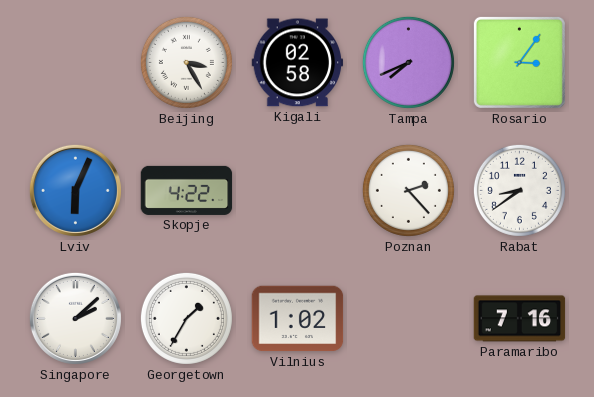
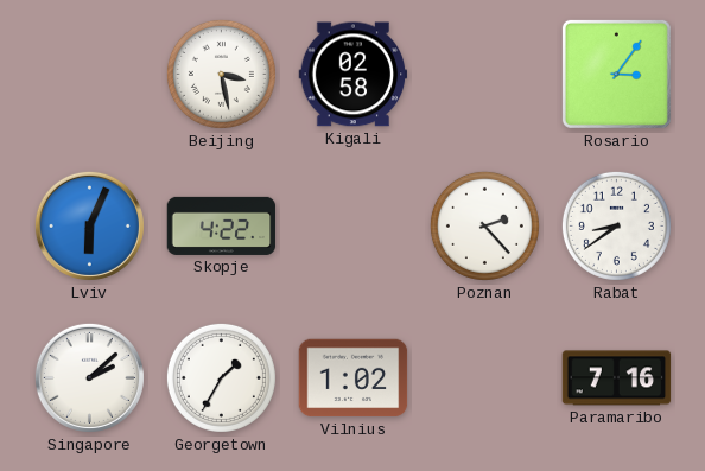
Beijing: 3:25 -> 3:28
Tampa: 7:41 -> none
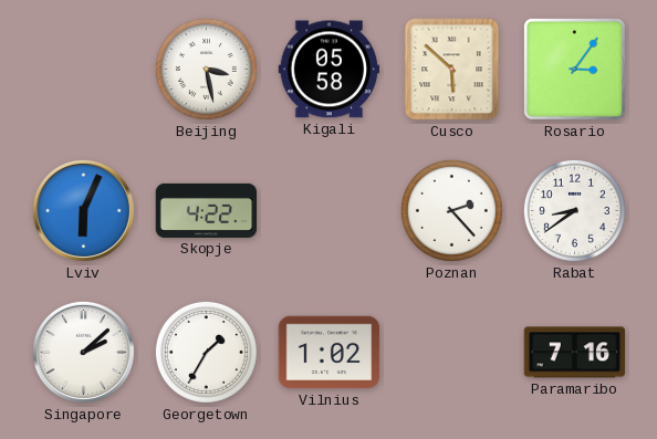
Kigali: 02:58 -> 05:58
Cusco: none -> 5:52
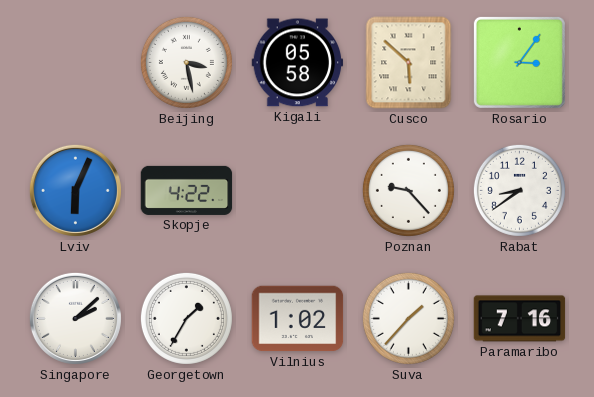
Poznan: 2:23 -> 9:23
Suva: none -> 1:37
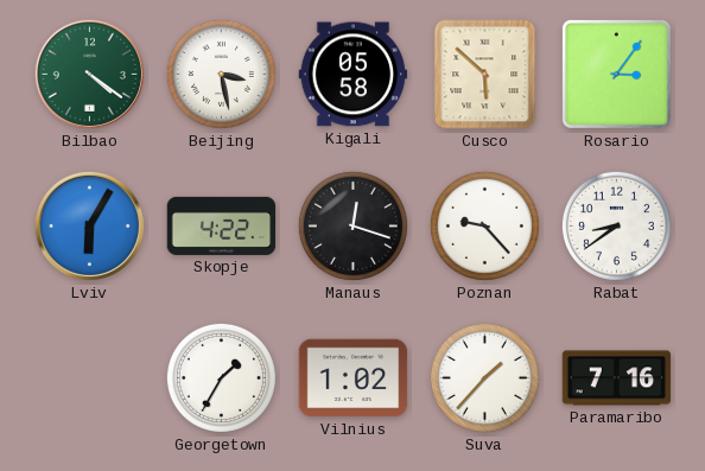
Bilbao: none -> 4:21
Lviv: 6:04 -> 6:05
Manaus: none -> 12:18
Singapore: 2:08 -> none
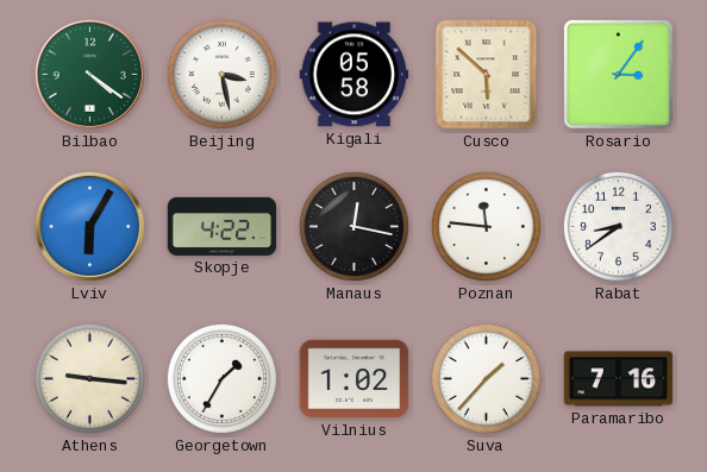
Manaus: 12:18 -> 12:17
Poznan: 9:23 -> 11:46
Athens: none -> 9:16
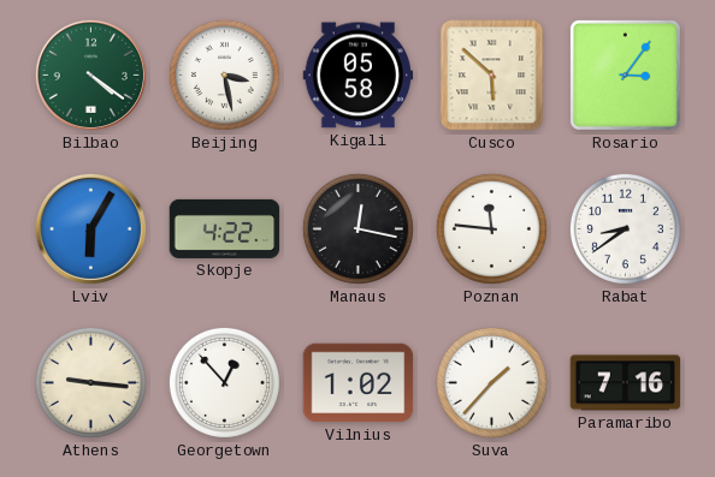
Georgetown: 1:35 -> 12:53
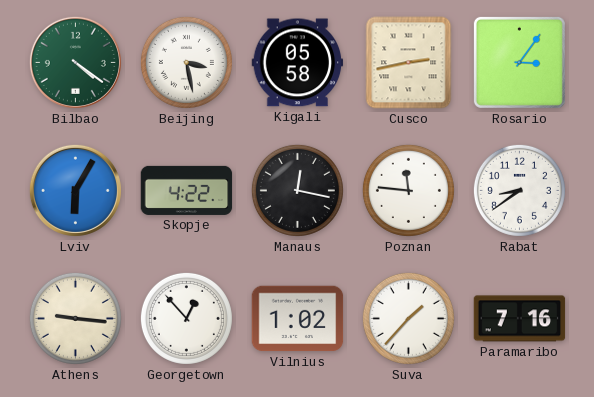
Cusco: 5:52 -> 2:43
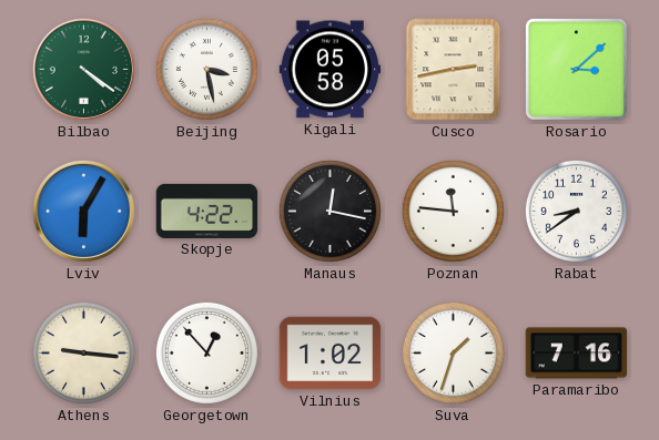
Rosario: 3:06 -> 3:08
Suva: 1:37 -> 1:33
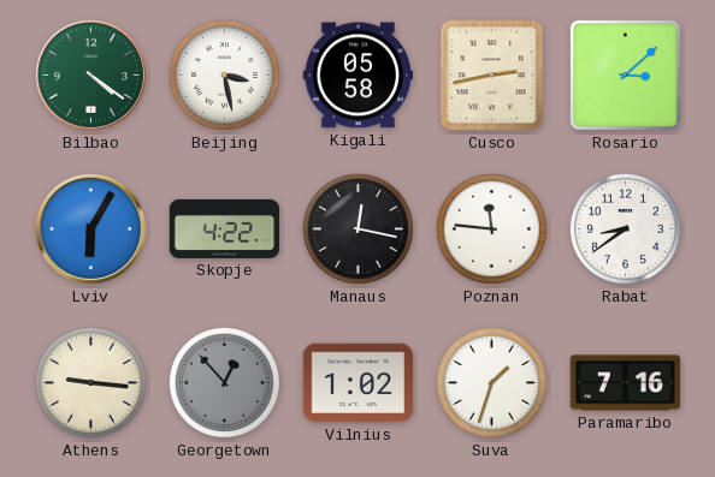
Georgetown dial: white -> grey
